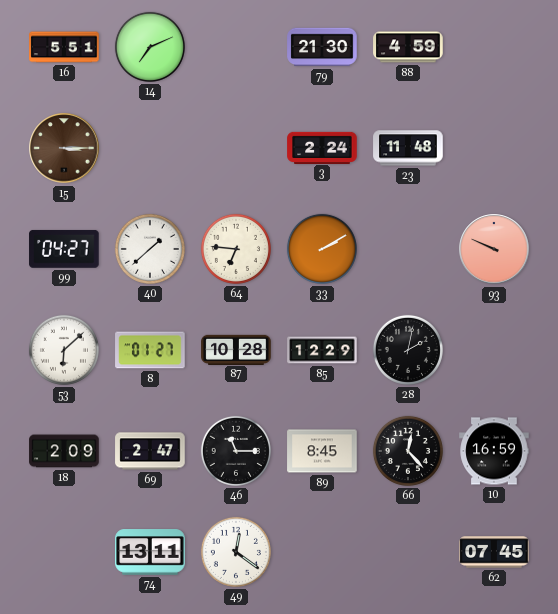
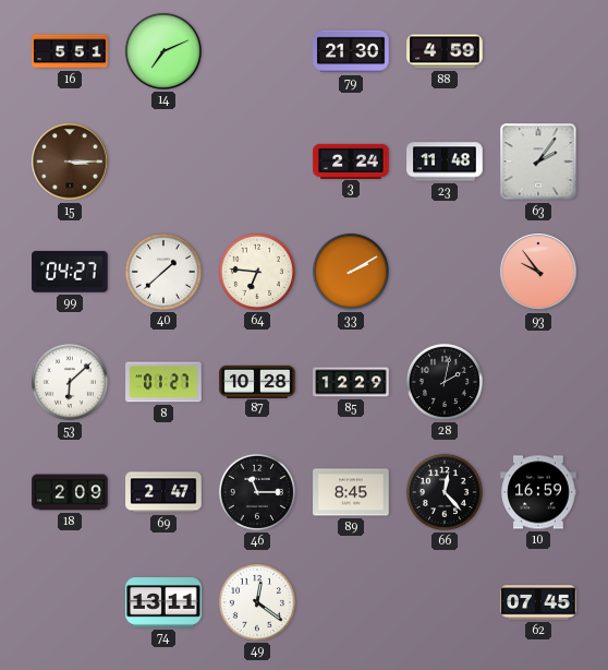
63: none -> 2:06
93: 9:49 -> 9:54
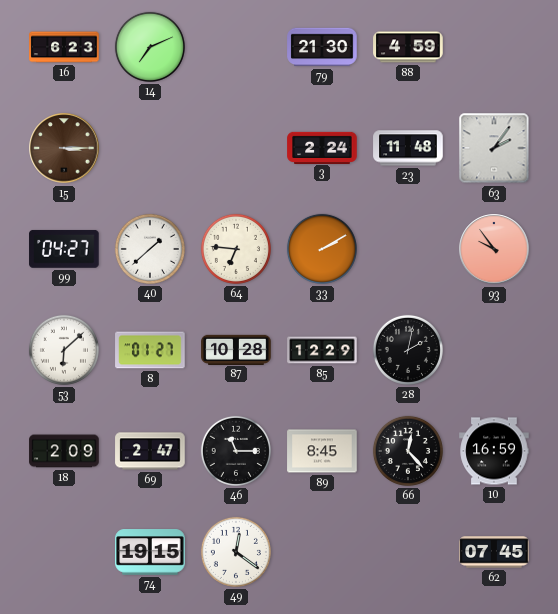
16: 5:51 -> 6:23
74: 13:11 -> 19:15
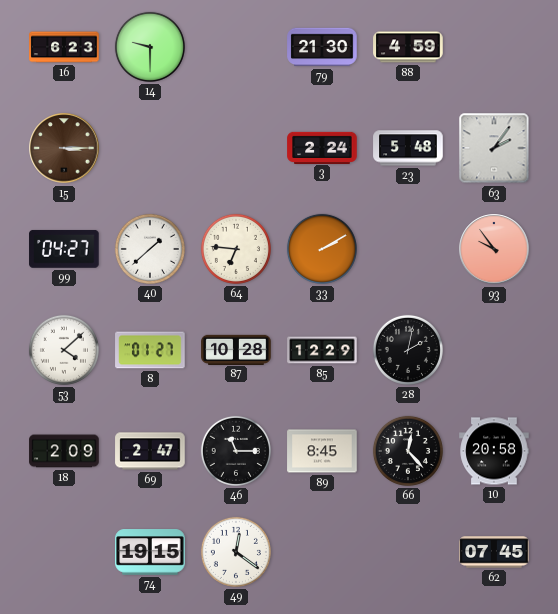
14: 7:11 -> 9:30
23: 11:48 -> 5:48
53: 6:08 -> 4:08
10: 16:59 -> 20:58
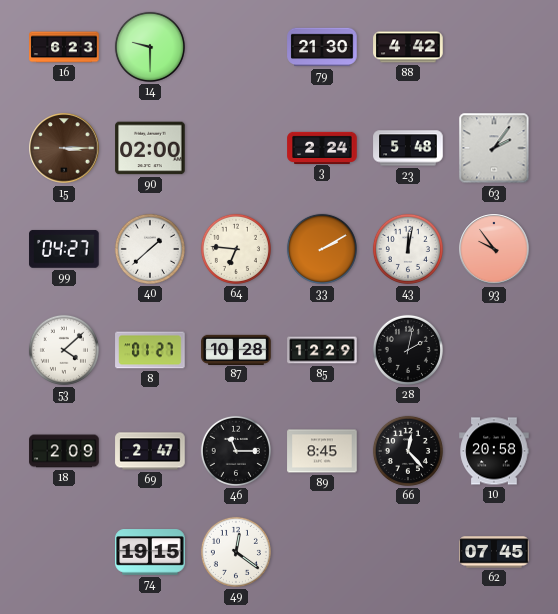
88: 4:59 -> 4:42
90: none -> 02:00
43: none -> 12:02
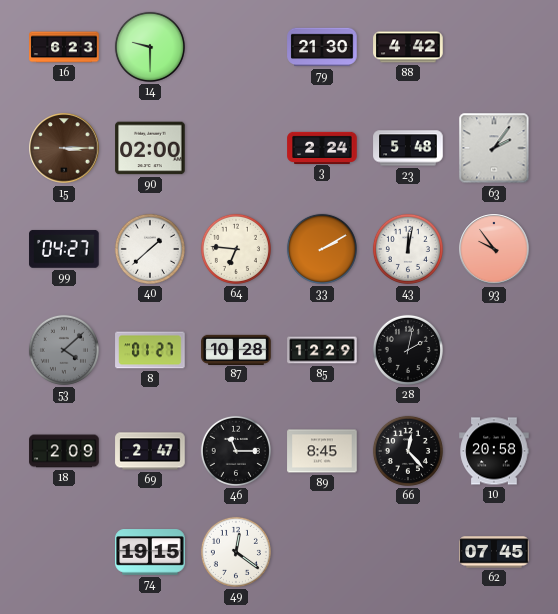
53 dial: white -> grey
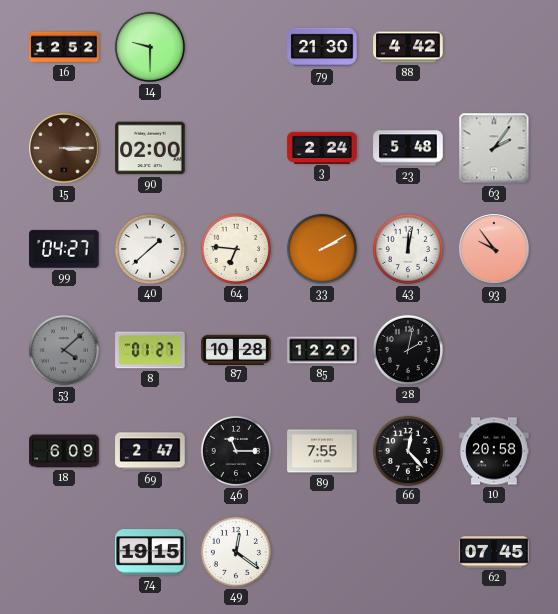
16: 6:23 -> 12:52
18: 2:09 -> 6:09
89: 8:45 -> 7:55
